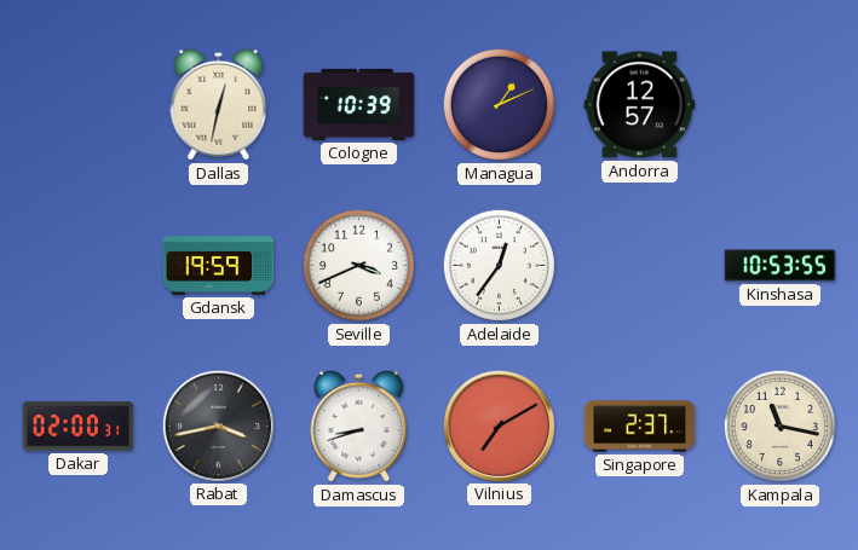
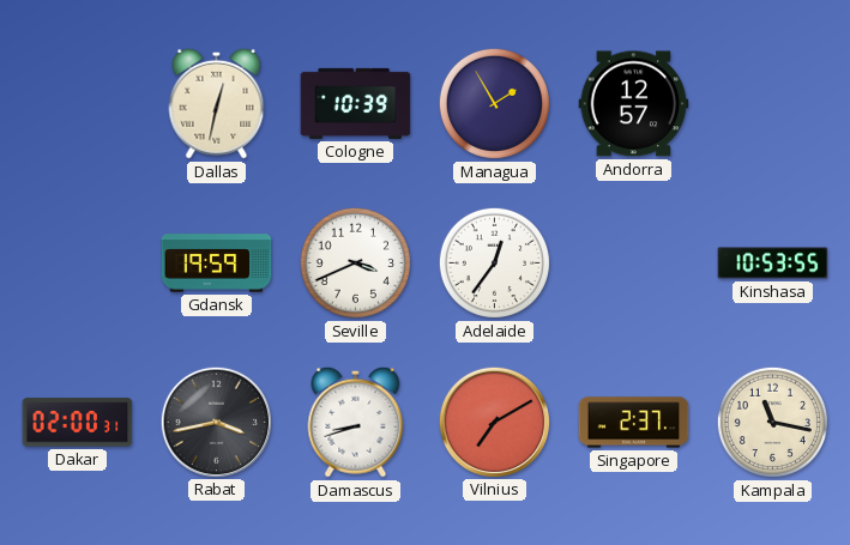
Managua: 1:11 -> 1:55
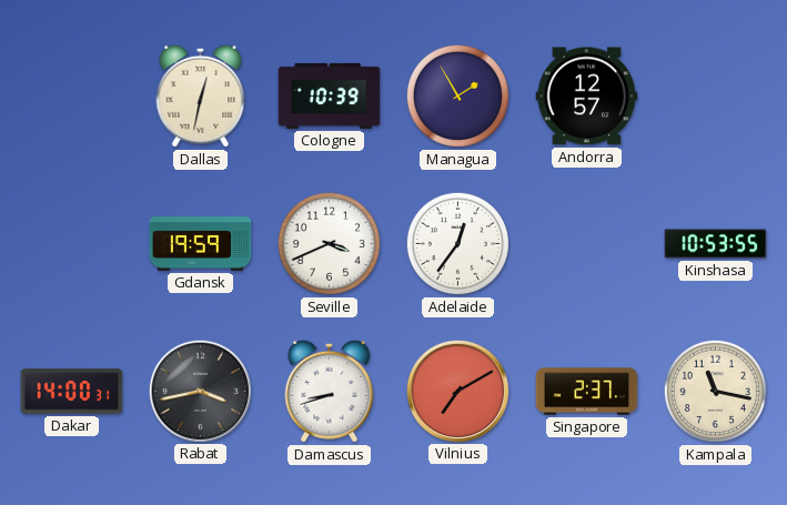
Dakar: 02:00 -> 14:00
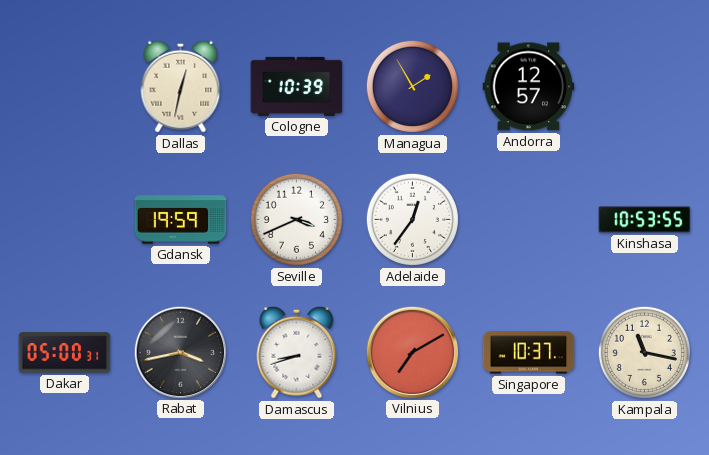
Dakar: 14:00 -> 05:00
Singapore: 2:37 -> 10:37
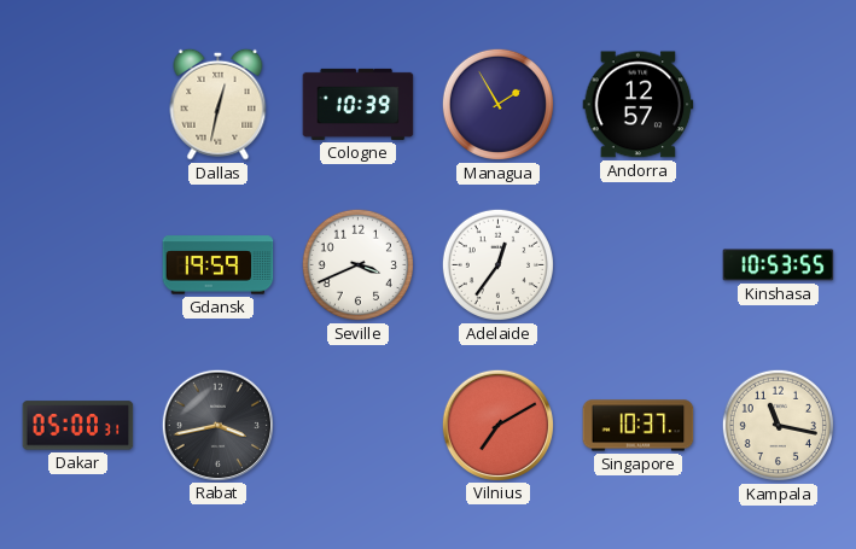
Damascus: 8:42 -> none
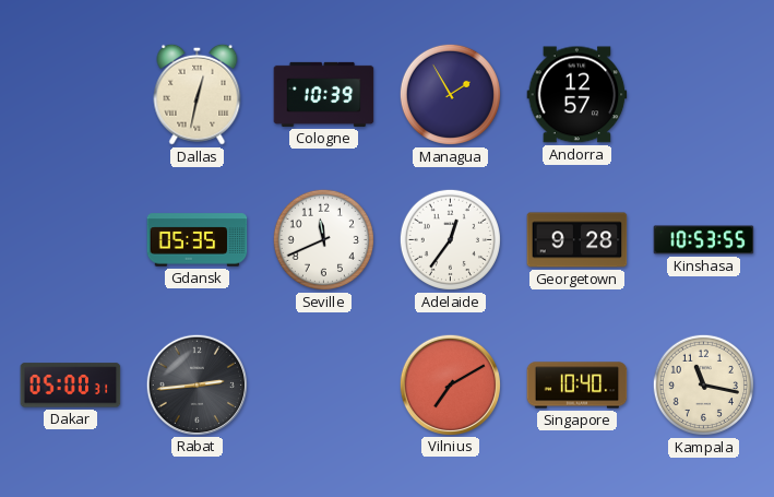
Gdansk: 19:59 -> 05:35
Seville: 3:41 -> 11:41
Georgetown: none -> 9:28
Rabat: 3:43 -> 2:44
Singapore: 10:37 -> 10:40
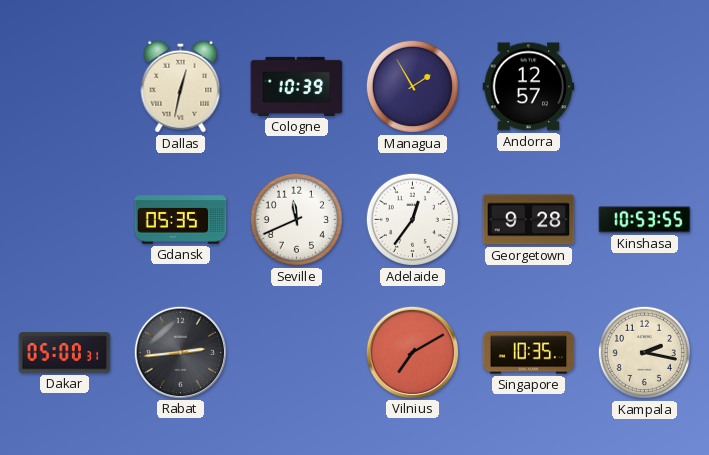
Singapore: 10:40 -> 10:35
Kampala: 11:17 -> 2:17
